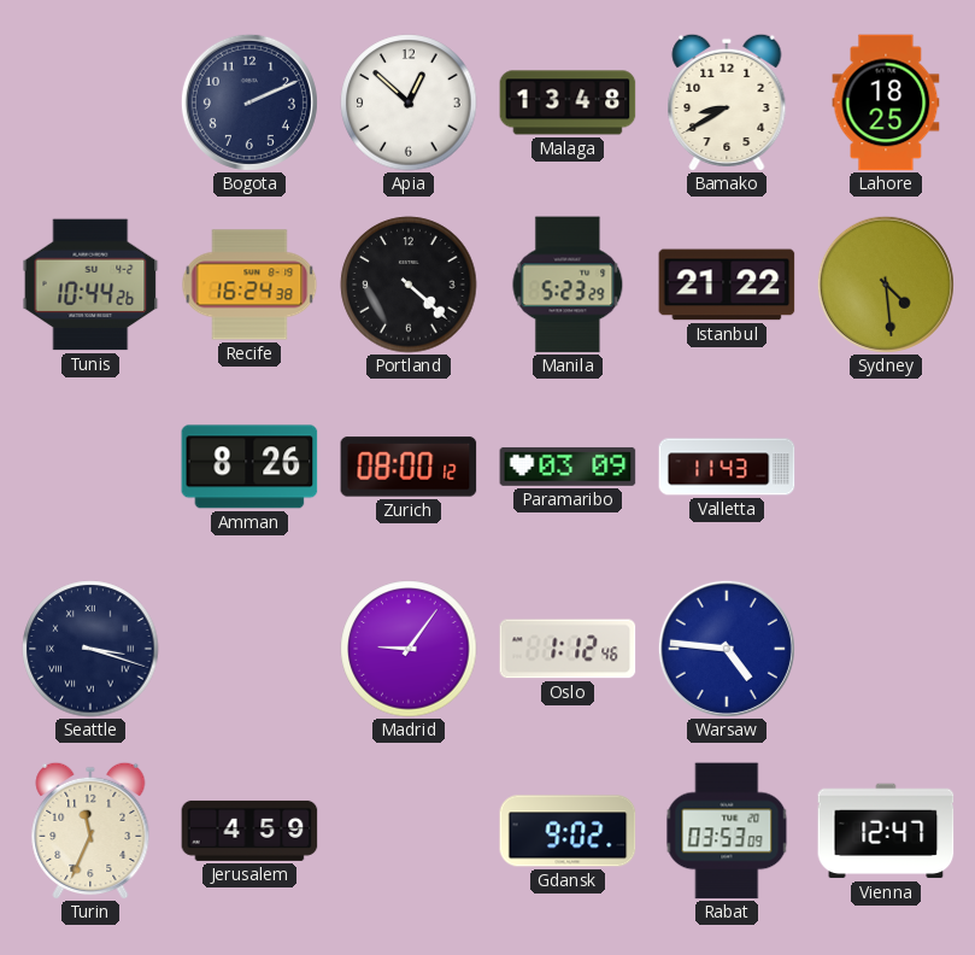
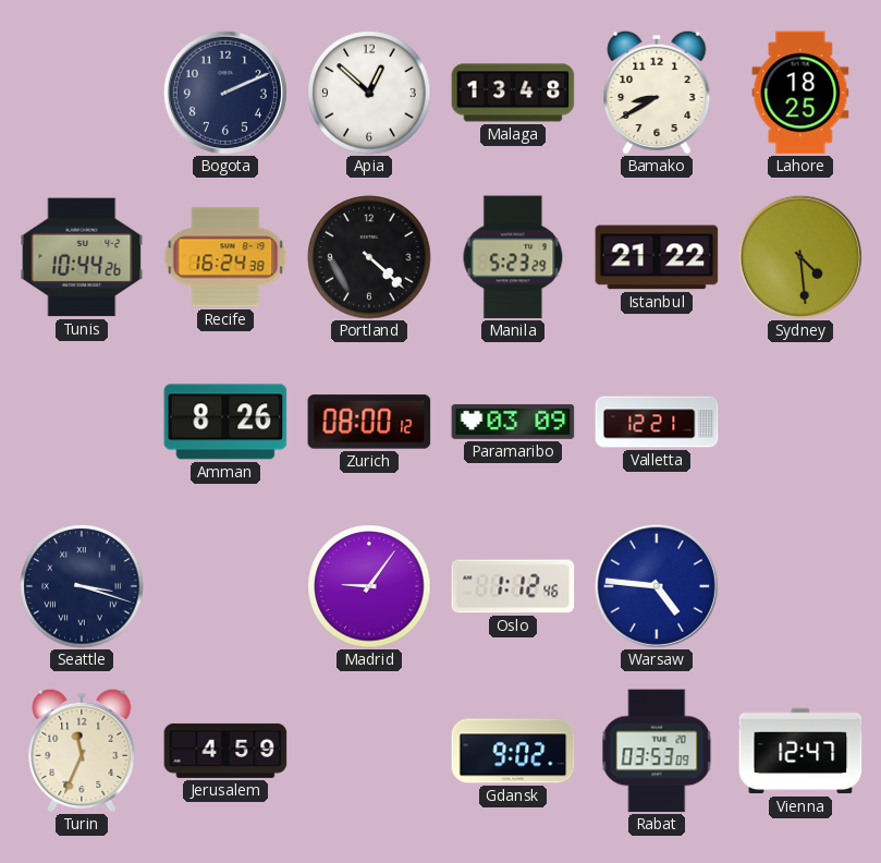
Valletta: 11:43 -> 12:21
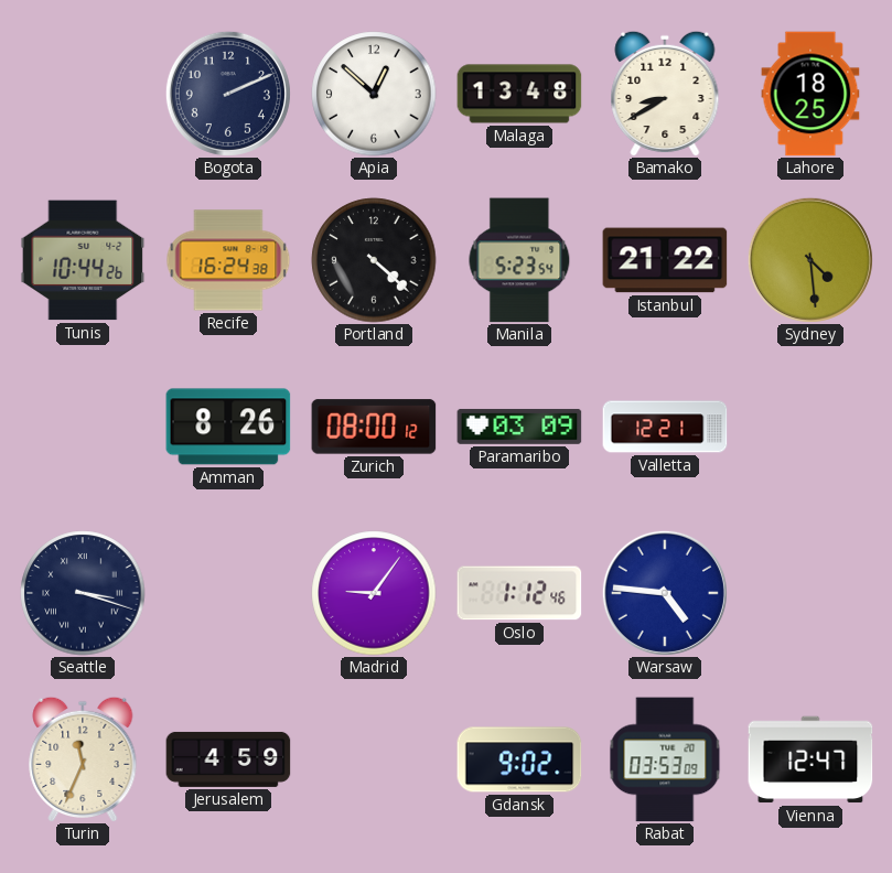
Manila: 5:23:29 -> 5:23:54
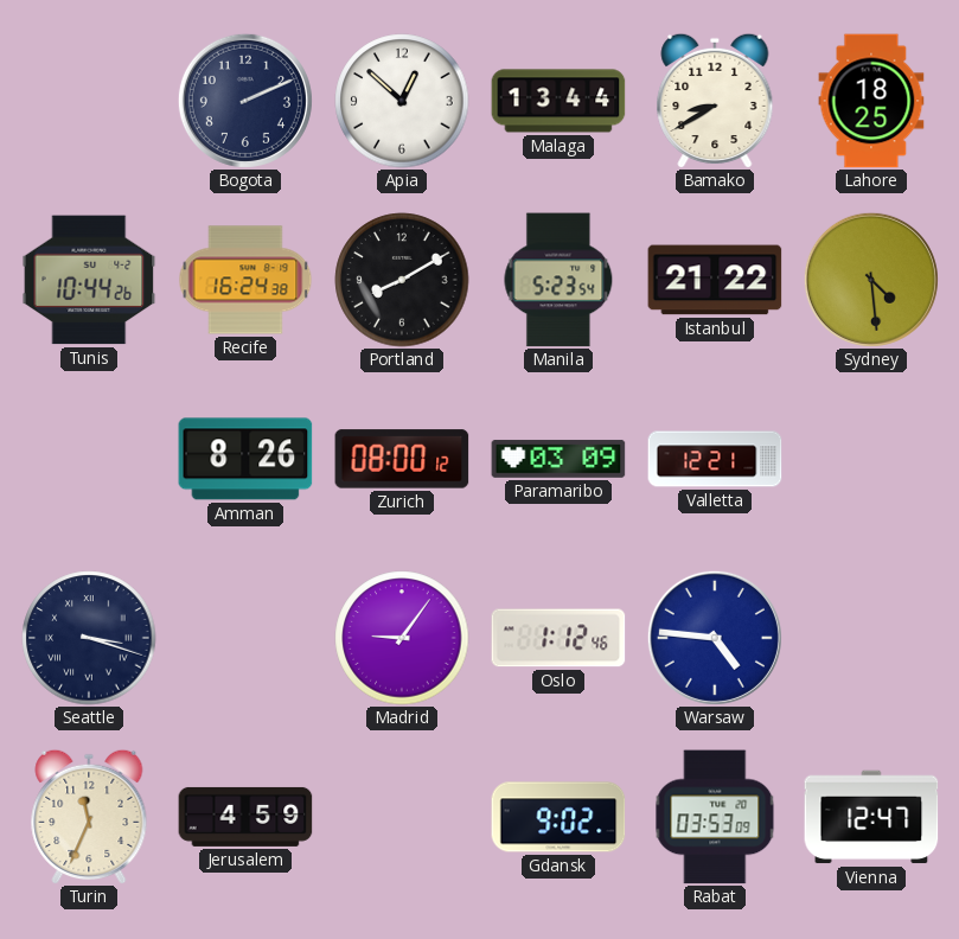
Malaga: 13:48 -> 13:44
Portland: 4:22 -> 8:10
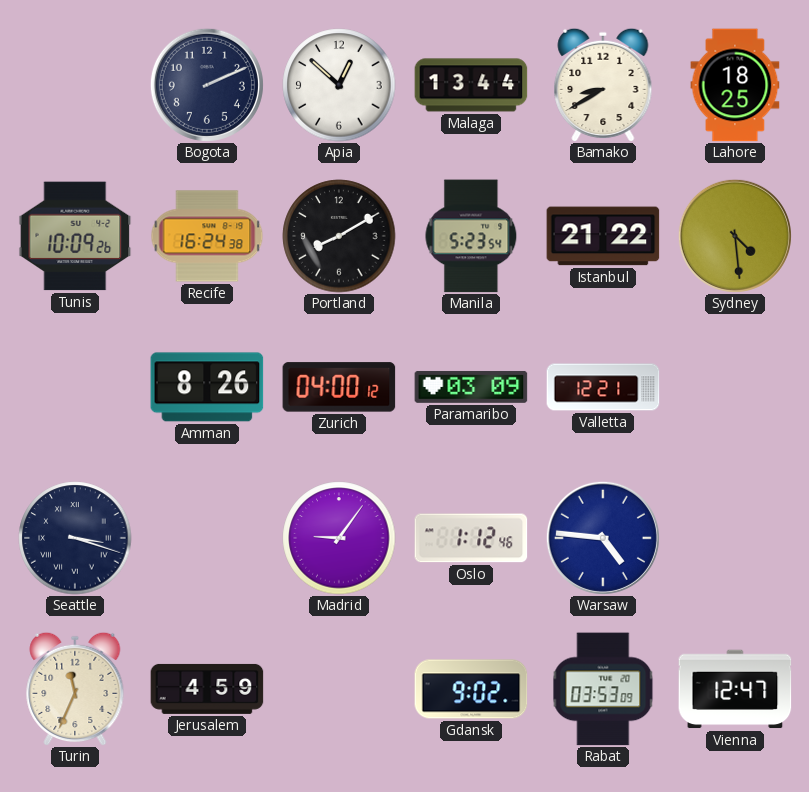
Tunis: 10:44 -> 10:09
Zurich: 08:00 -> 04:00
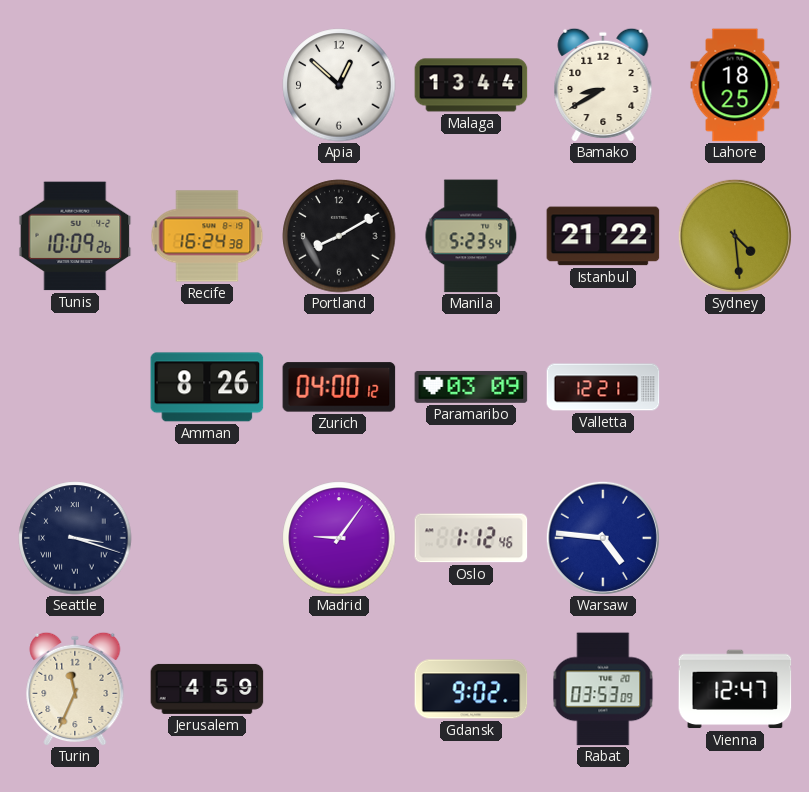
Bogota: 2:11 -> none
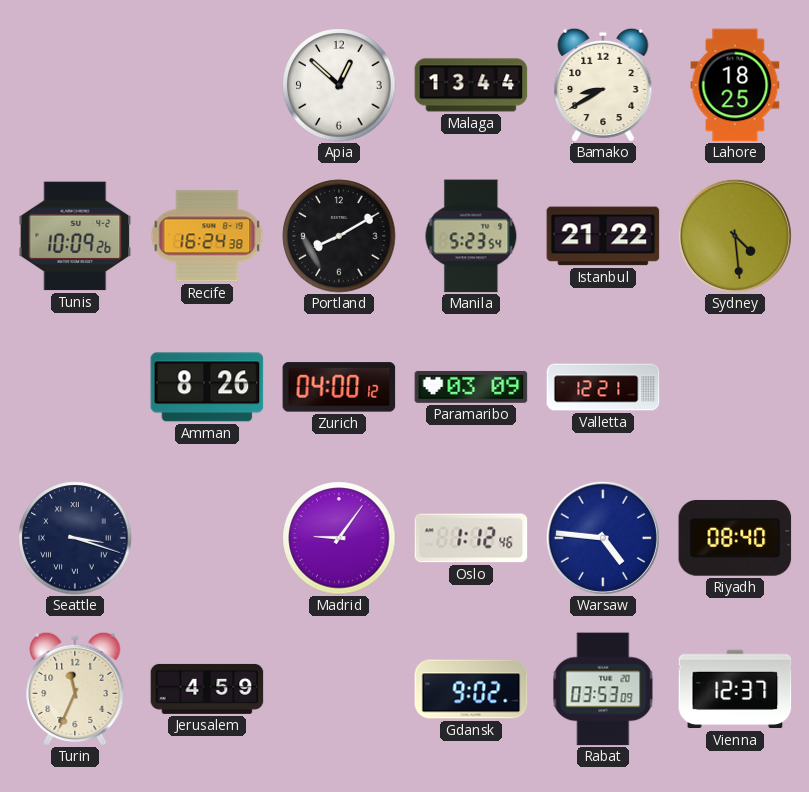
Riyadh: none -> 08:40
Vienna: 12:47 -> 12:37
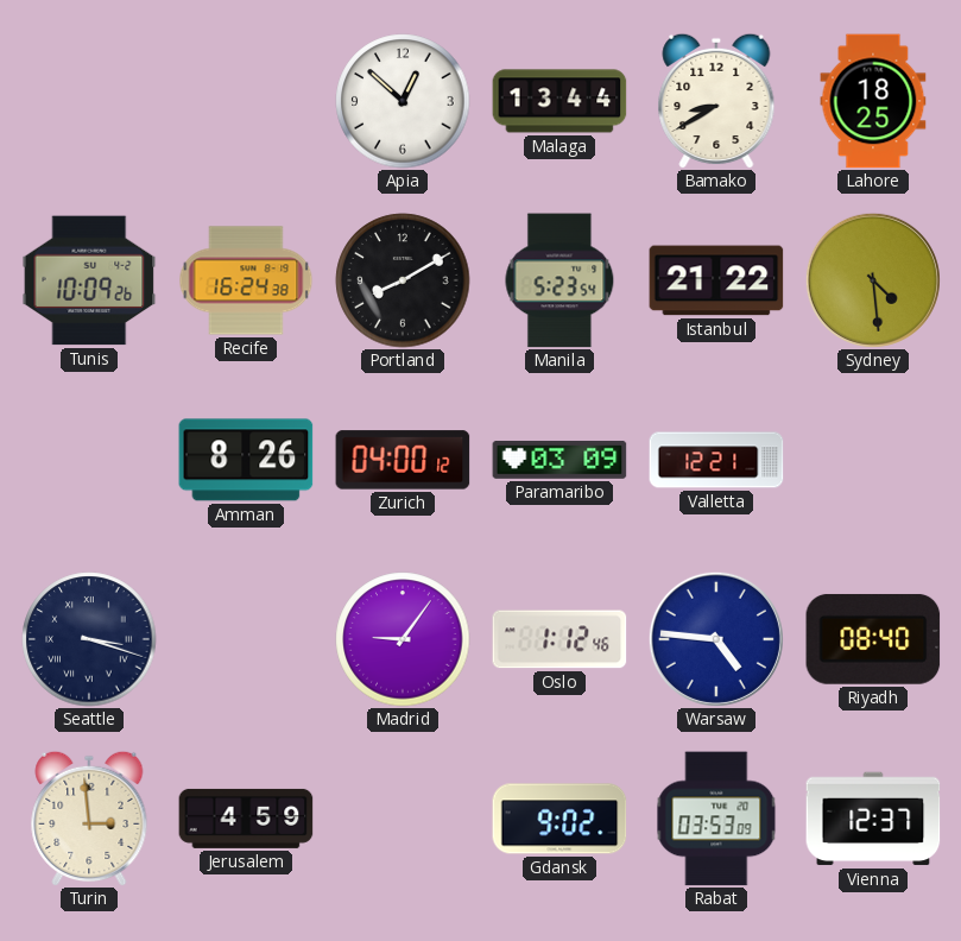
Turin: 11:34 -> 2:59
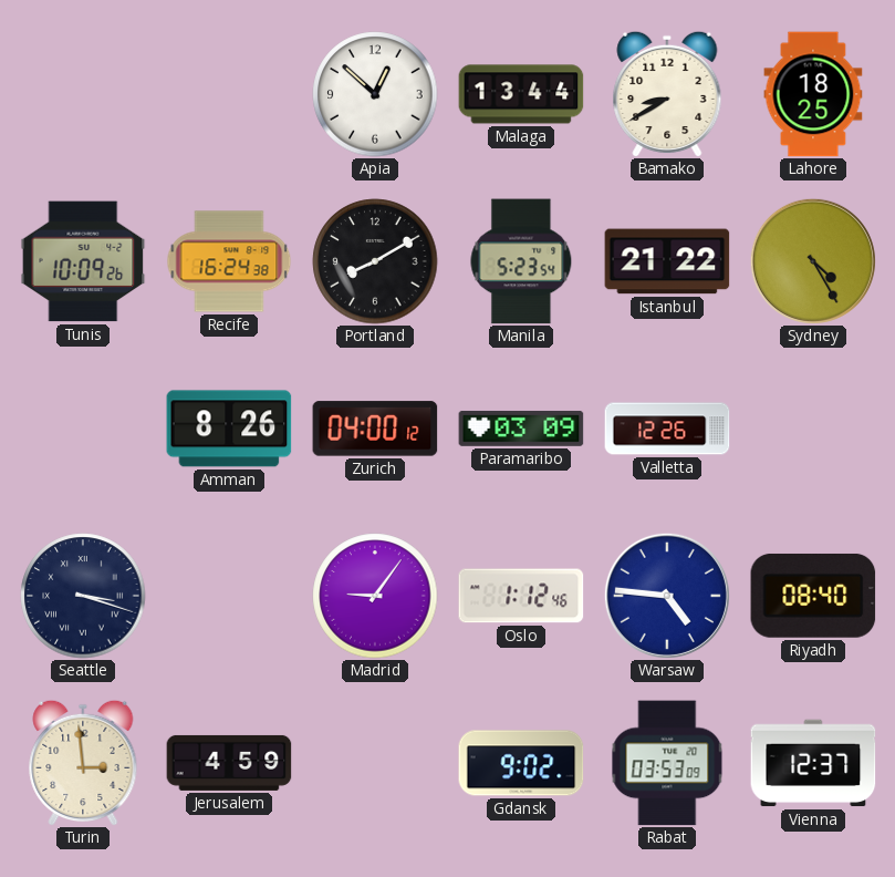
Sydney: 4:29 -> 4:25
Valletta: 12:21 -> 12:26
